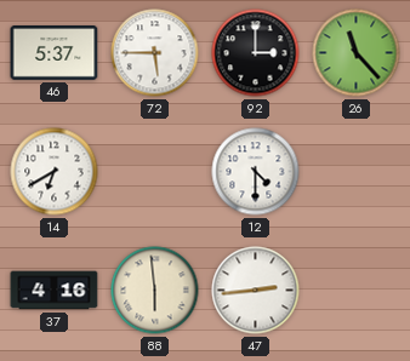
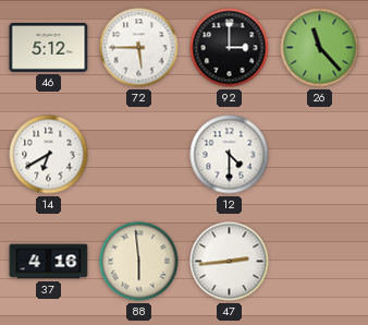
46: 5:37 -> 5:12
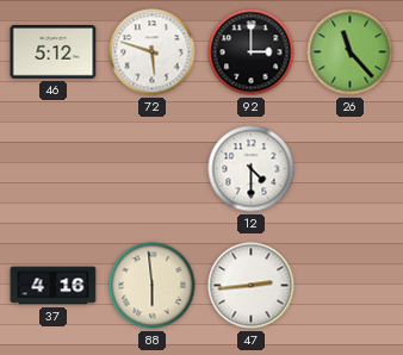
72: 5:45 -> 5:48
14: 6:40 -> none
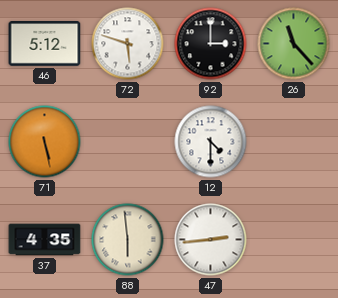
71: none -> 5:28
37: 4:16 -> 4:35
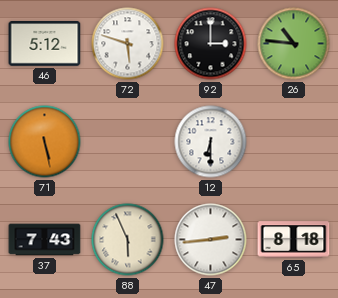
26: 11:23 -> 10:46
12: 4:30 -> 6:30
37: 4:35 -> 7:43
88: 5:59 -> 5:56
65: none -> 8:18
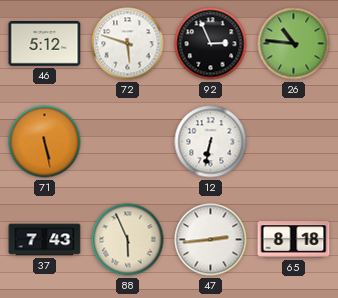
92: 3:00 -> 2:56
12: 6:30 -> 6:32
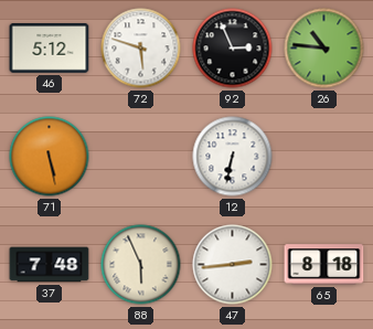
37: 7:43 -> 7:48
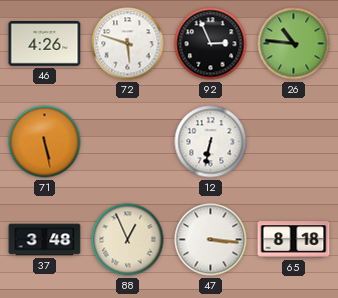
46: 5:12 -> 4:26
37: 7:48 -> 3:48
88: 5:56 -> 12:56
47: 2:44 -> 3:16
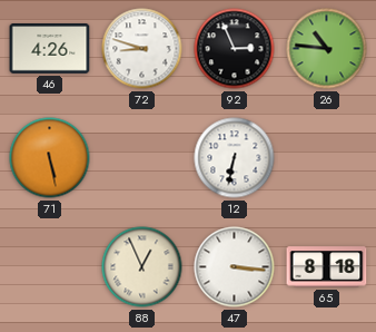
72: 5:48 -> 8:48
37: 3:48 -> none
